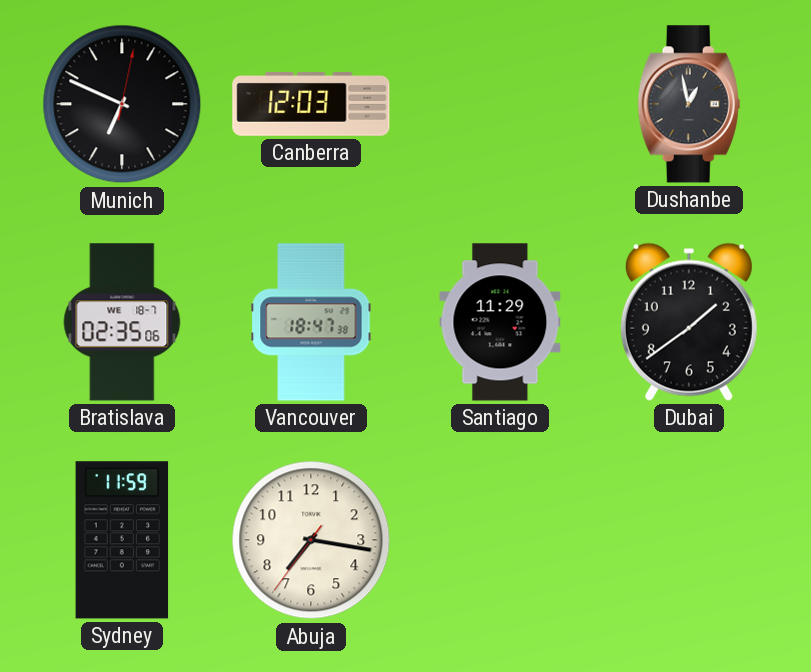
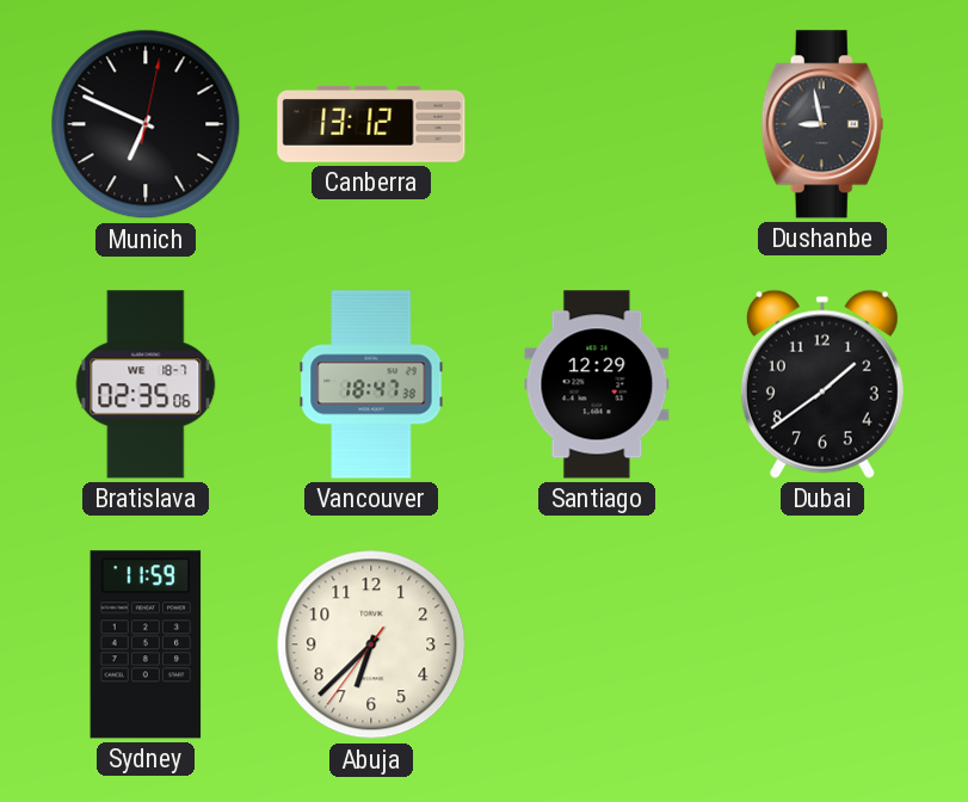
Canberra: 12:03 -> 13:12
Dushanbe: 12:58 -> 8:58
Santiago: 11:29 -> 12:29
Abuja: 7:16 -> 6:37
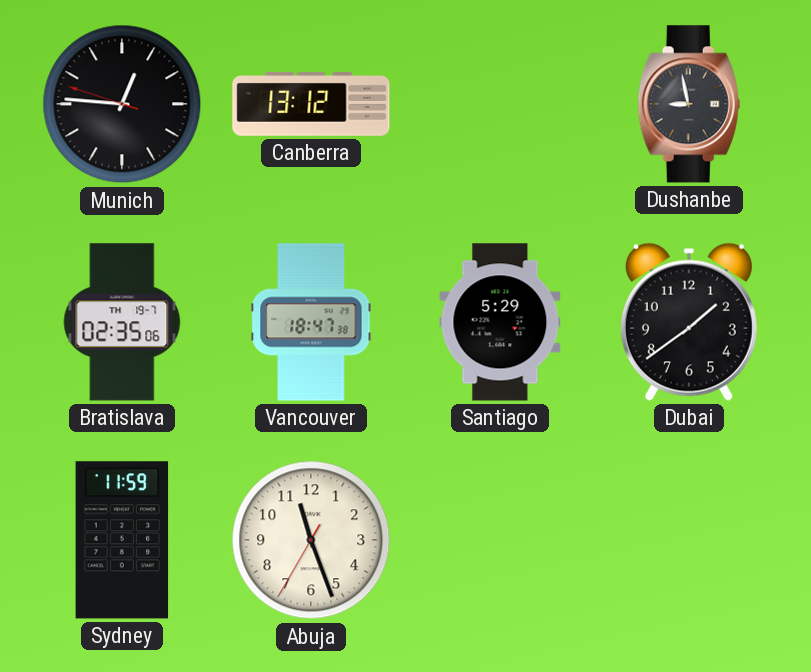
Munich: 6:49 -> 12:45
Bratislava date: WE 18-7 -> TH 19-7
Santiago: 12:29 -> 5:29
Abuja: 6:37 -> 11:26
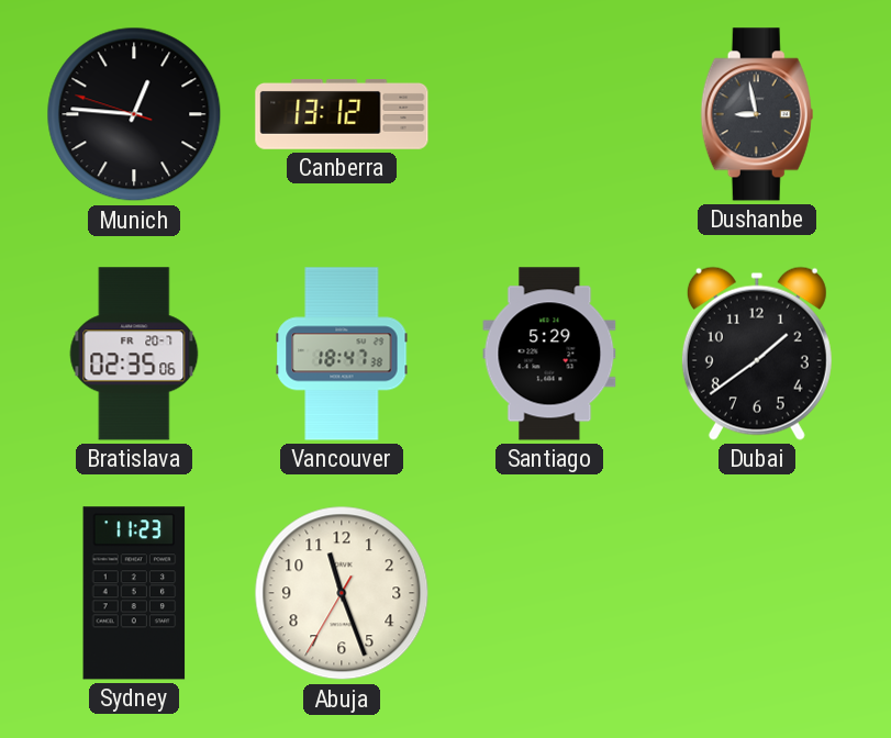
Bratislava date: TH 19-7 -> FR 20-7
Sydney: 11:59 -> 11:23
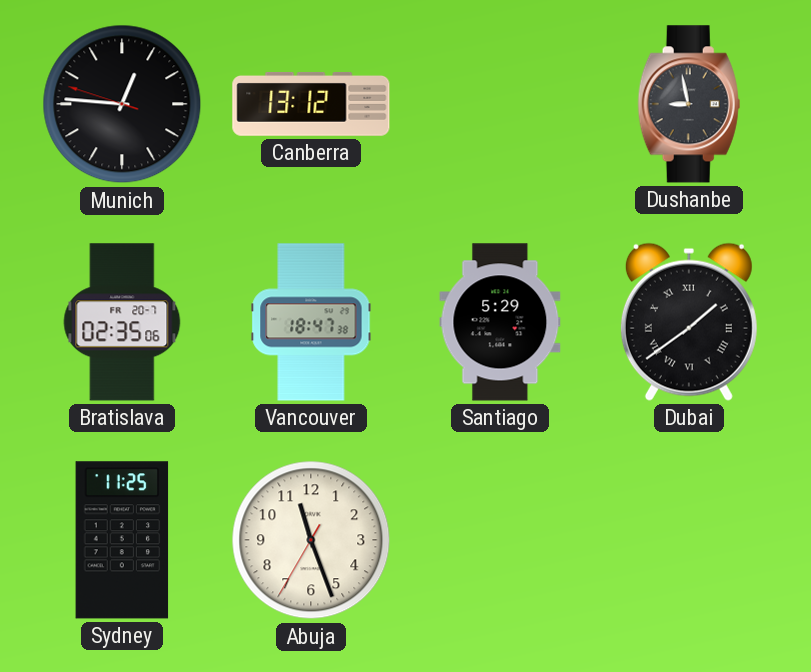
Dubai numerals: Arabic -> Roman
Sydney: 11:23 -> 11:25
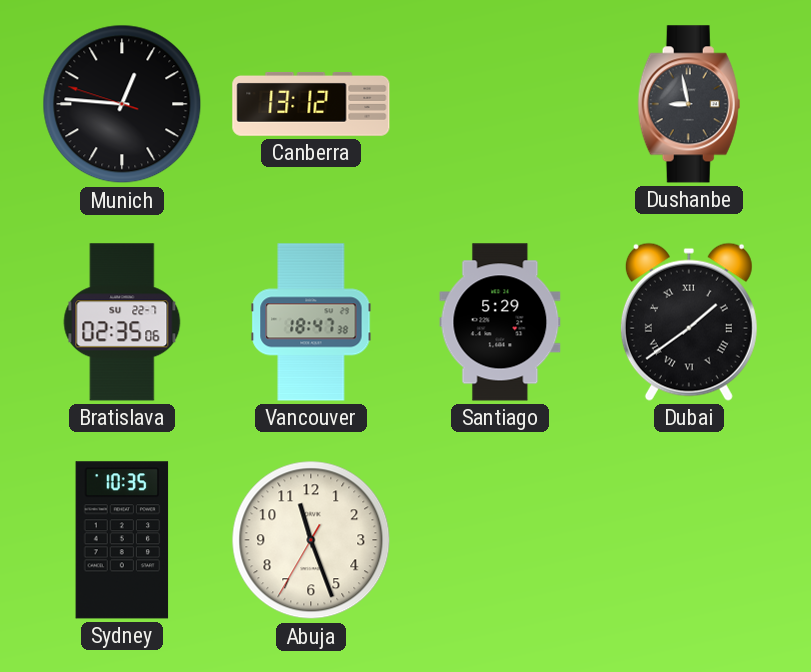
Bratislava date: FR 20-7 -> SU 22-7
Sydney: 11:25 -> 10:35
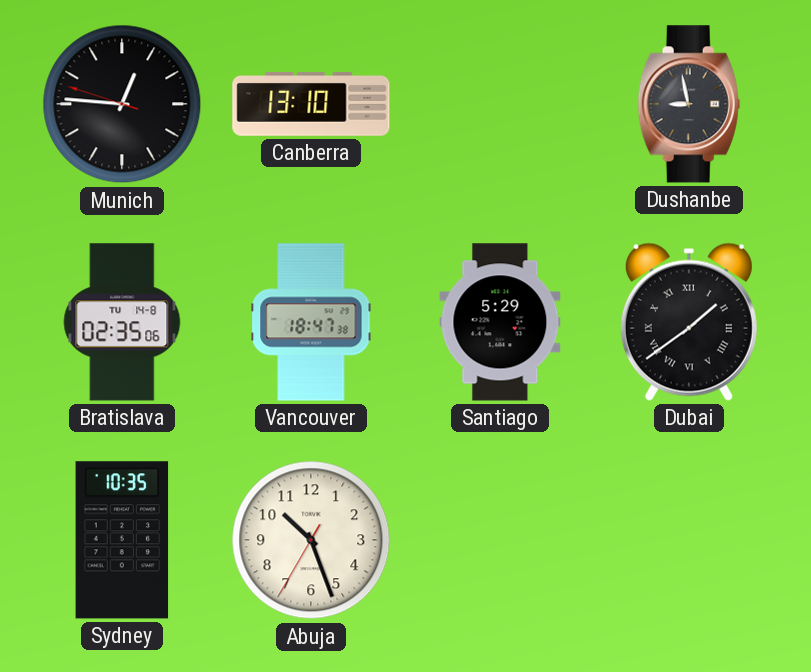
Canberra: 13:12 -> 13:10
Bratislava date: SU 22-7 -> TU 14-8
Abuja: 11:26 -> 10:26
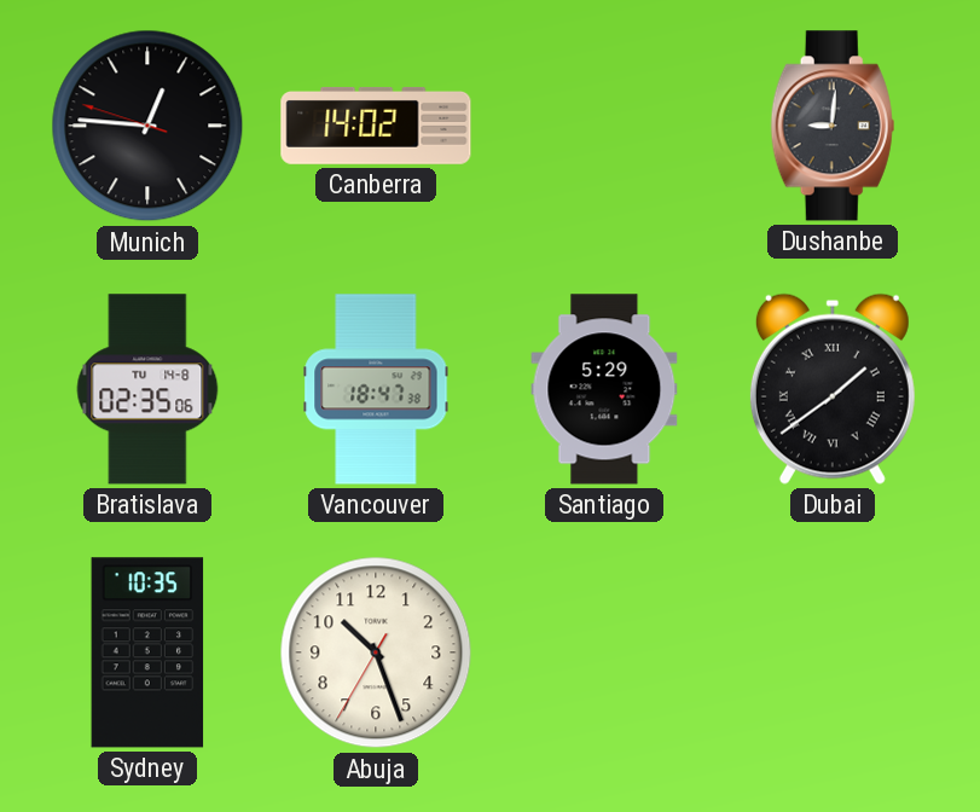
Canberra: 13:10 -> 14:02
Dushanbe: 8:58 -> 9:01
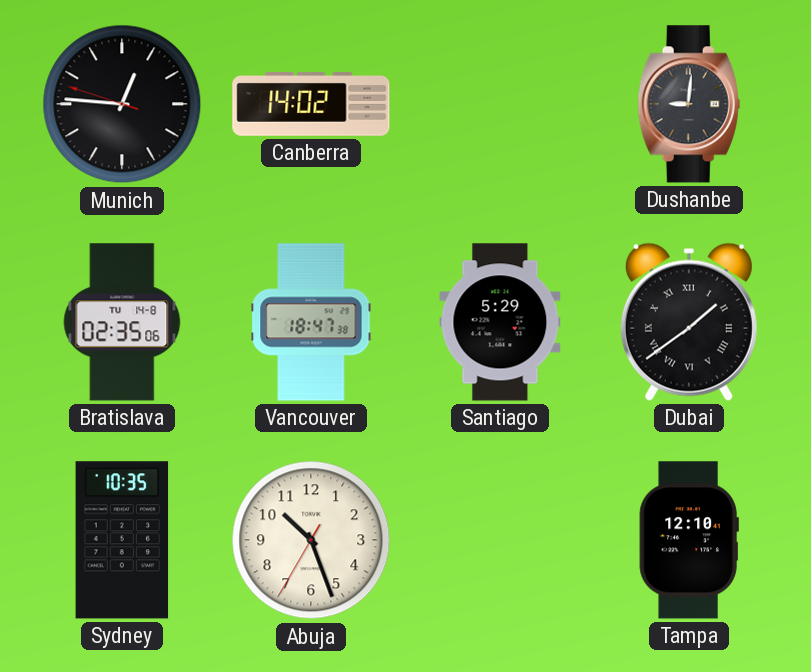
Tampa: none -> 12:10
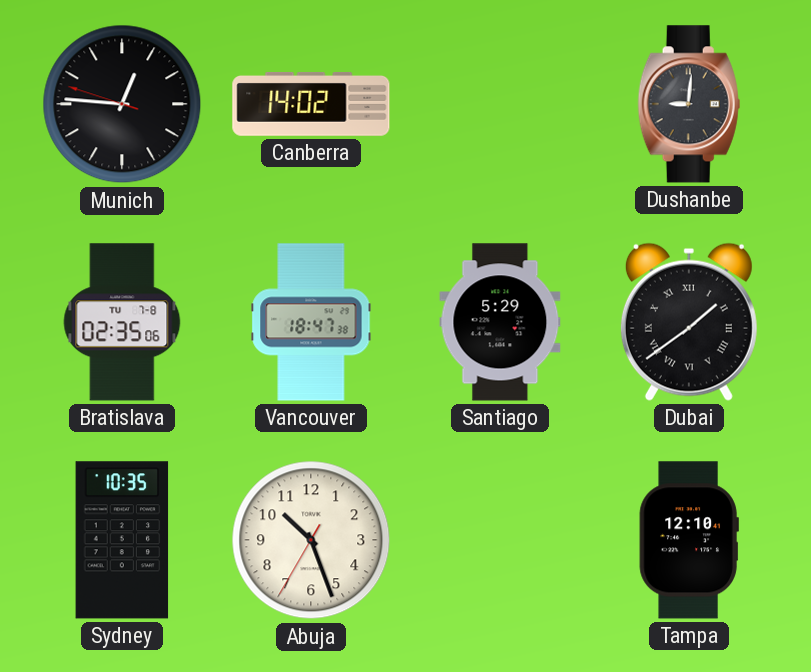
Bratislava date: TU 14-8 -> TU 7-8
